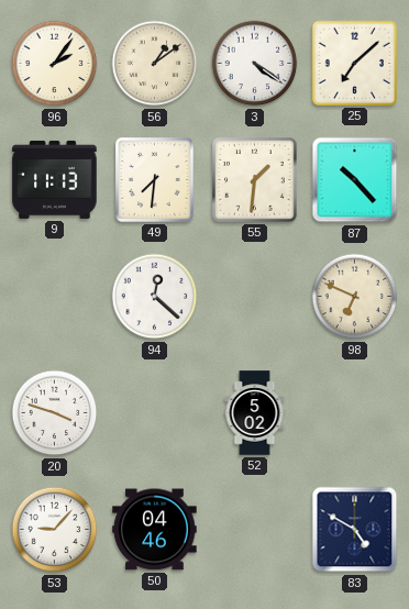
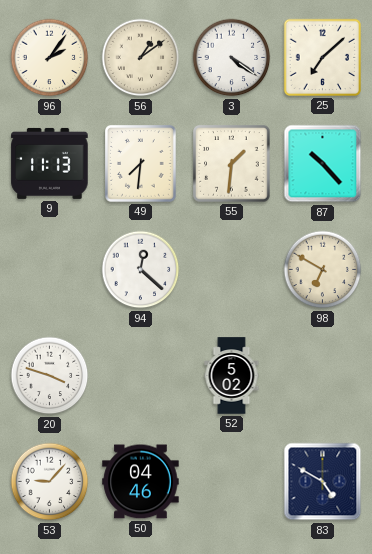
98: 6:49 -> 6:50
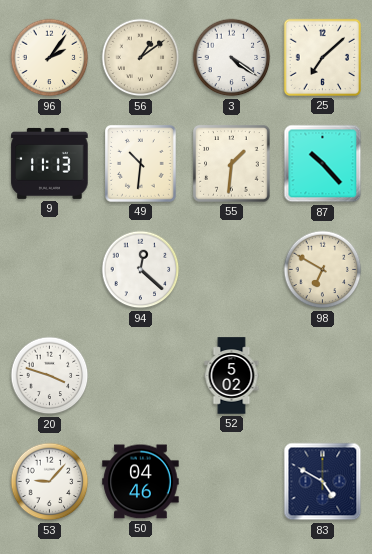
49: 7:31 -> 10:31
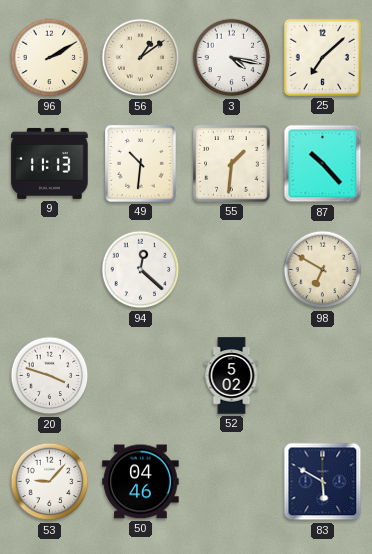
96: 2:06 -> 2:10
3: 4:21 -> 4:17
83: 4:50 -> 5:50
